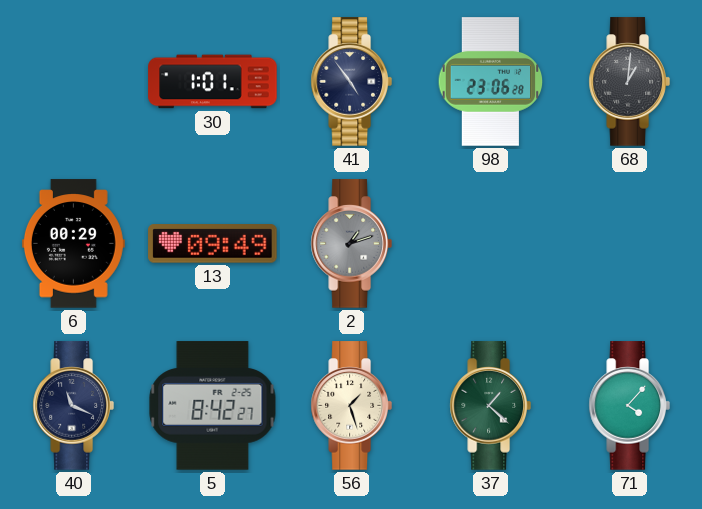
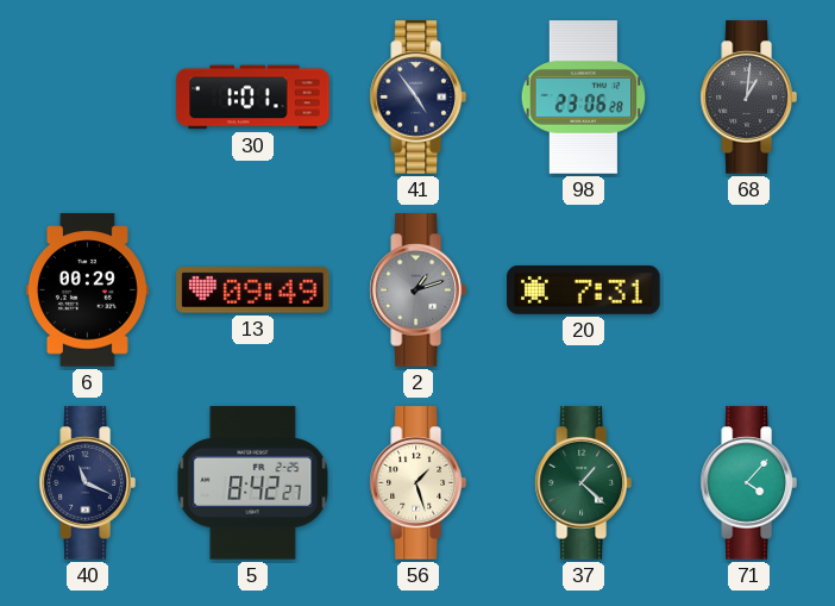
20: none -> 7:31
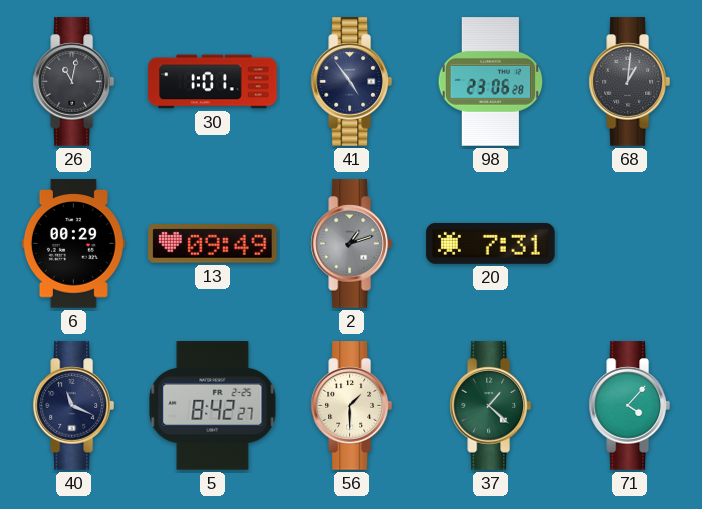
26: none -> 11:02
56: 1:27 -> 1:30
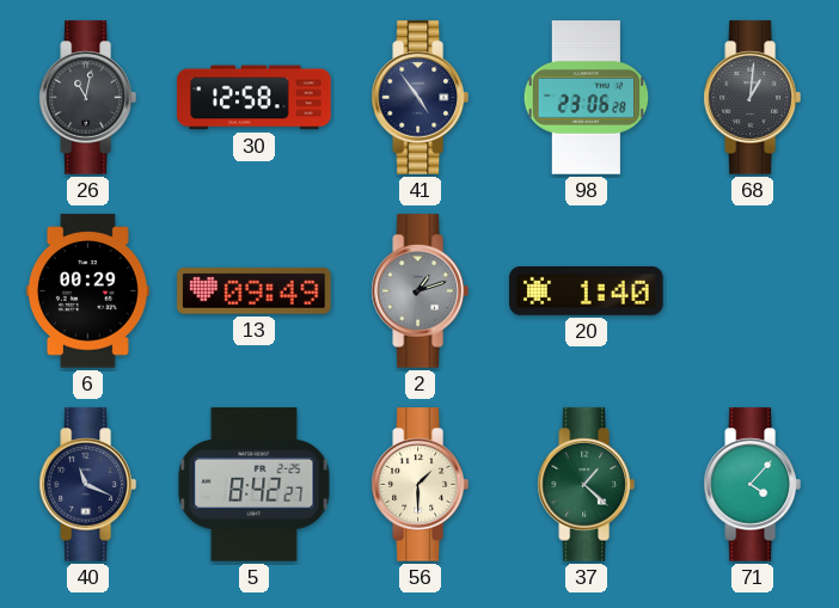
30: 1:01 -> 12:58
20: 7:31 -> 1:40
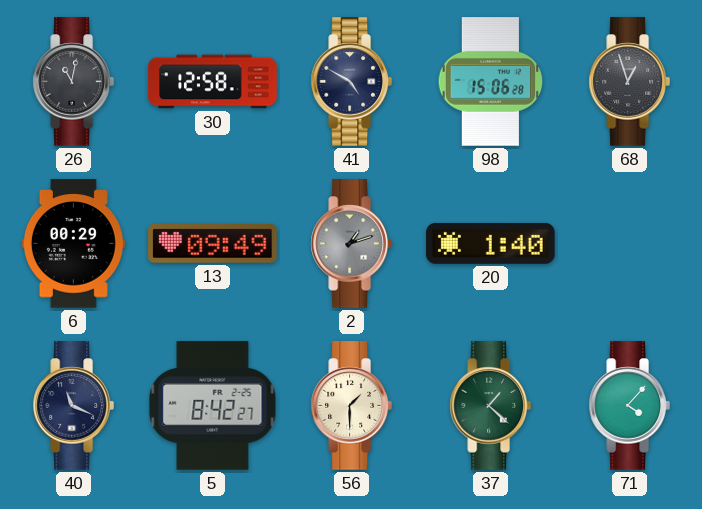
41: 4:54 -> 4:50
98: 23:06 -> 15:06
68: 1:01 -> 12:57
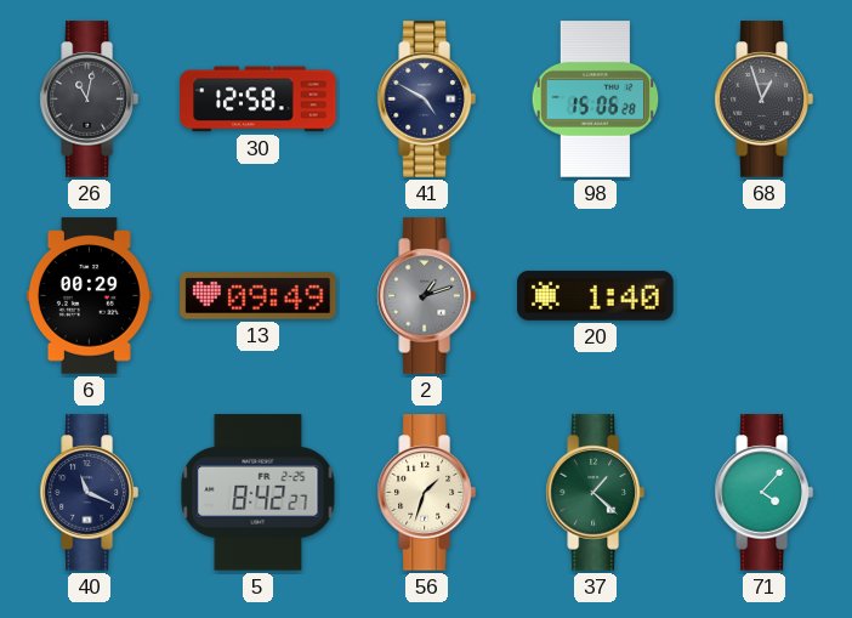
56: 1:30 -> 1:33
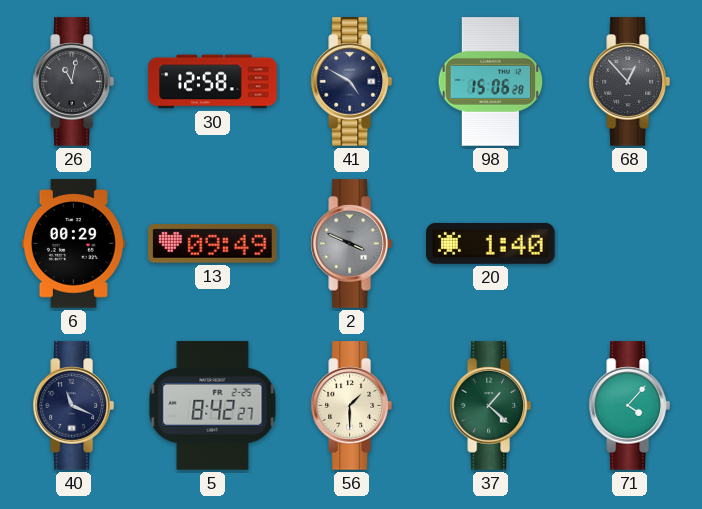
68: 12:57 -> 12:53
2: 1:12 -> 3:49
56: 1:33 -> 1:30
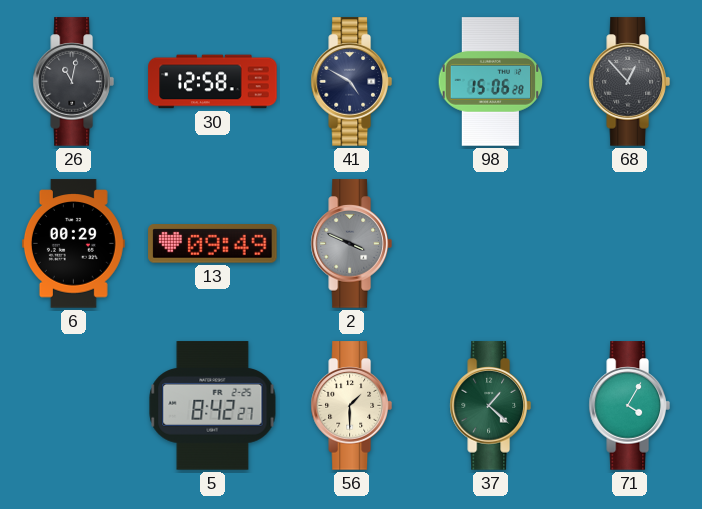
20: 1:40 -> none
40: 11:19 -> none
71: 4:07 -> 4:05
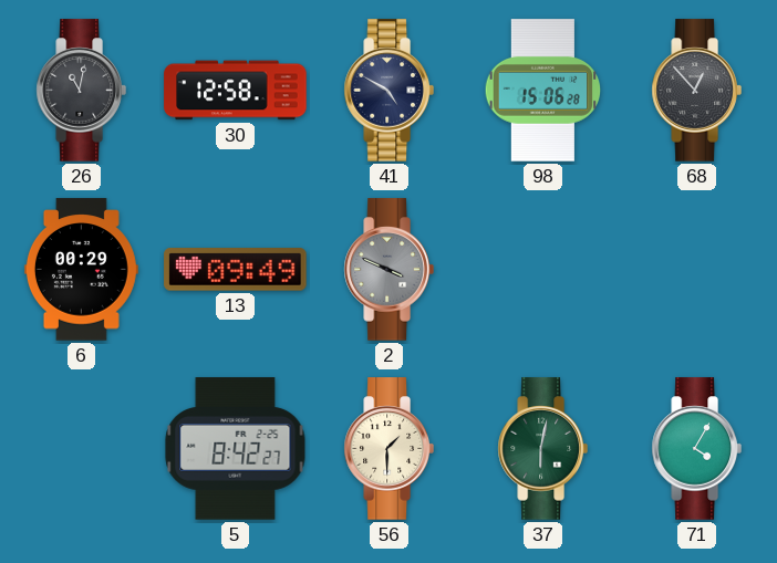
37: 1:22 -> 6:02
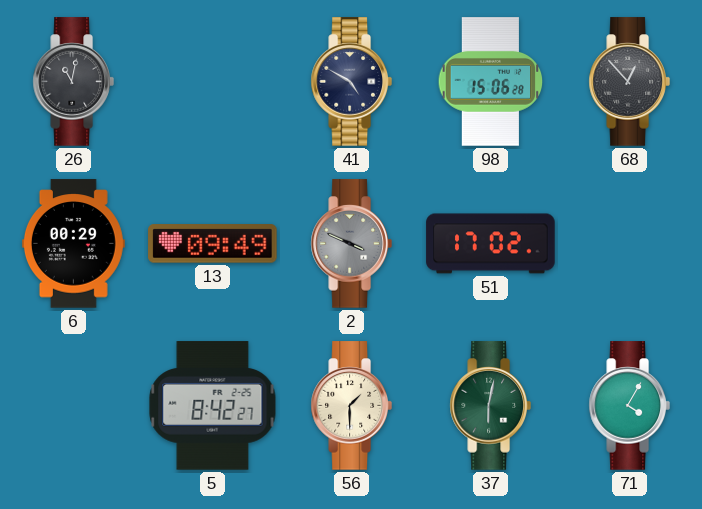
30: 12:58 -> none
51: none -> 17:02
